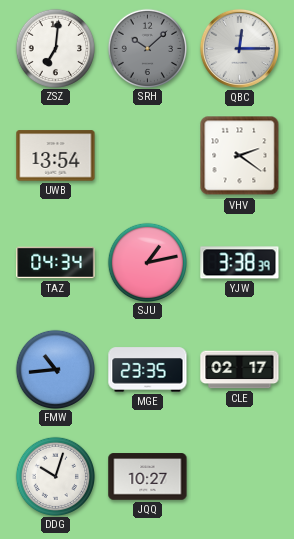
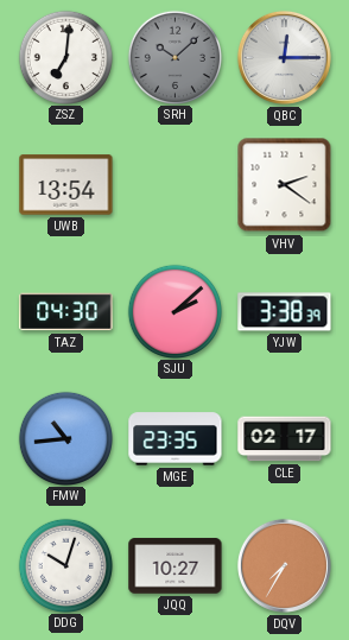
TAZ: 04:34 -> 04:30
SJU: 1:13 -> 2:08
DQV: none -> 7:35
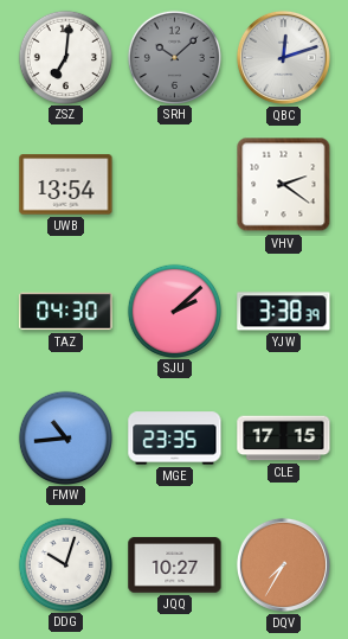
QBC: 12:15 -> 12:12
CLE: 02:17 -> 17:15
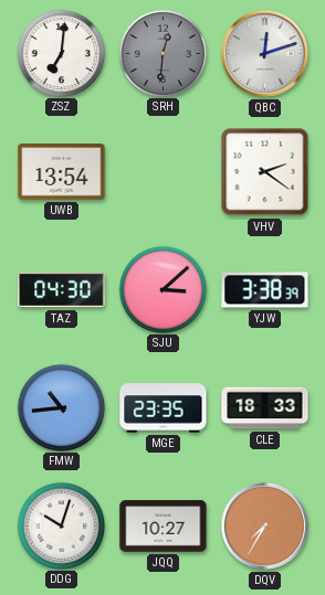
SRH: 10:08 -> 12:31
SJU: 2:08 -> 3:08
CLE: 17:15 -> 18:33
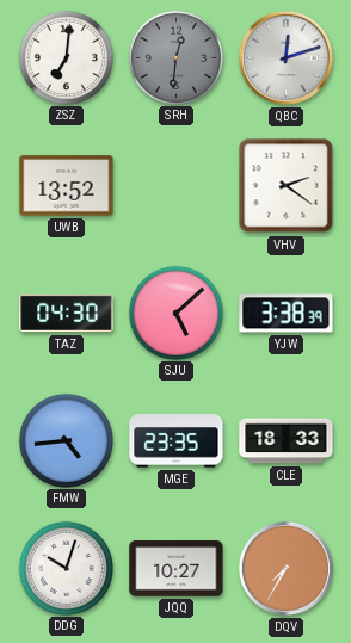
UWB: 13:54 -> 13:52
SJU: 3:08 -> 5:08
FMW: 10:44 -> 4:44
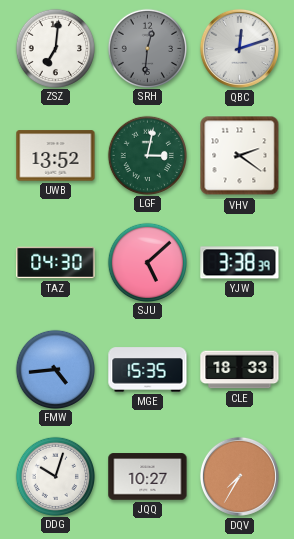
LGF: none -> 3:02
MGE: 23:35 -> 15:35
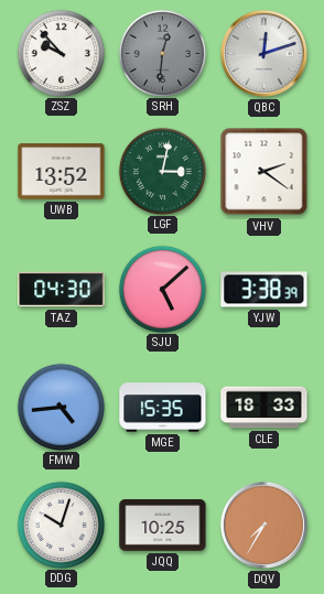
ZSZ: 7:01 -> 9:53
JQQ: 10:27 -> 10:25
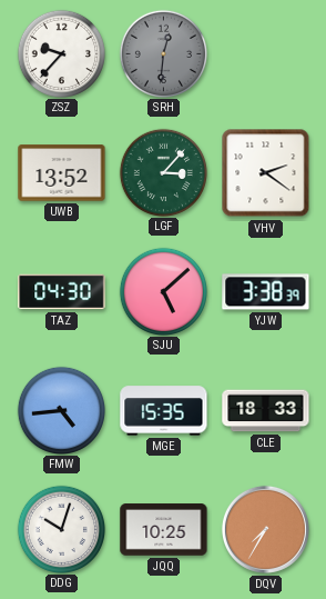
ZSZ: 9:53 -> 9:37
QBC: 12:12 -> none
LGF: 3:02 -> 3:07
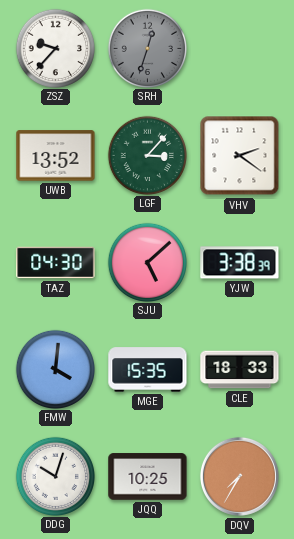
SRH: 12:31 -> 12:33
FMW: 4:44 -> 4:01
